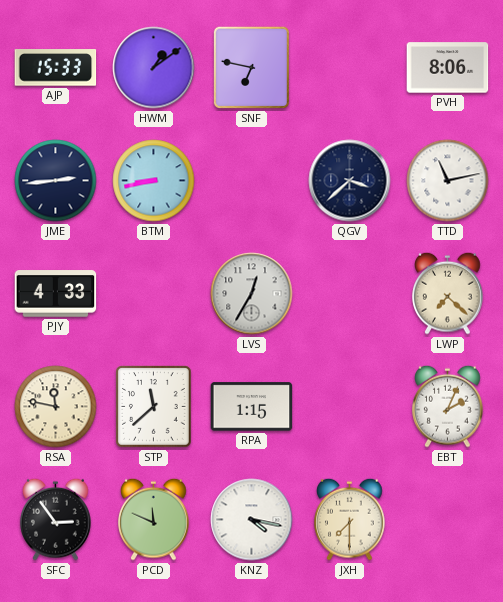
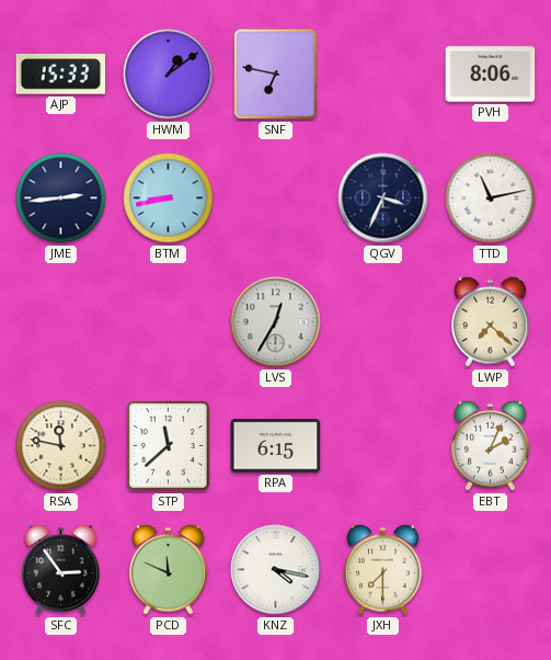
QGV: 3:38 -> 3:34
PJY: 4:33 -> none
RPA: 1:15 -> 6:15
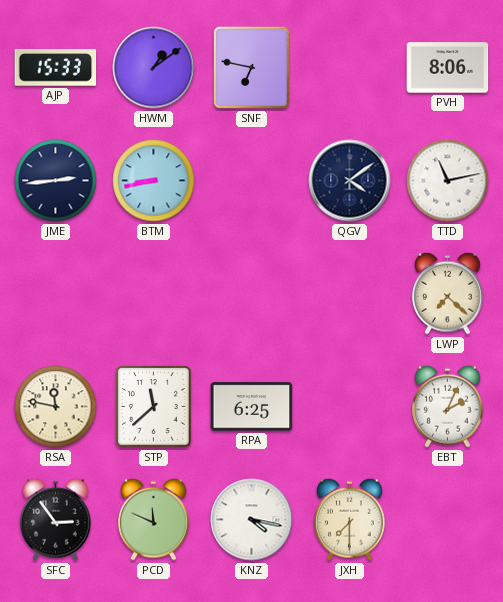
QGV: 3:34 -> 4:09
LVS: 12:35 -> none
RPA: 6:15 -> 6:25
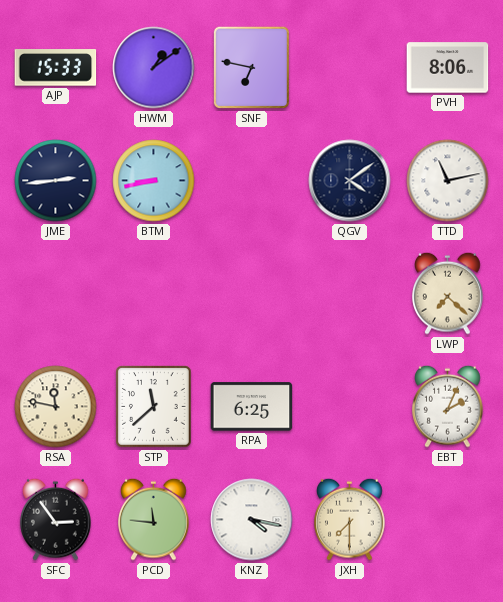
PCD: 11:49 -> 11:46
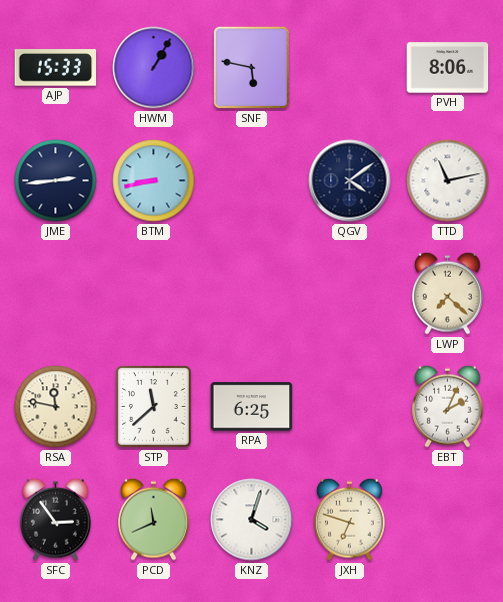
HWM: 1:09 -> 1:05
SNF: 6:47 -> 5:47
PCD: 11:46 -> 11:41
KNZ: 4:17 -> 4:03
JXH: 7:30 -> 6:48
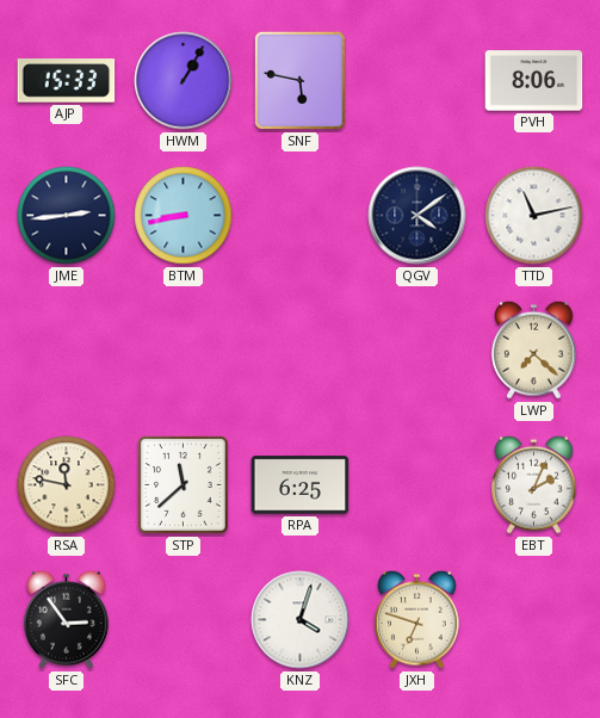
PCD: 11:41 -> none
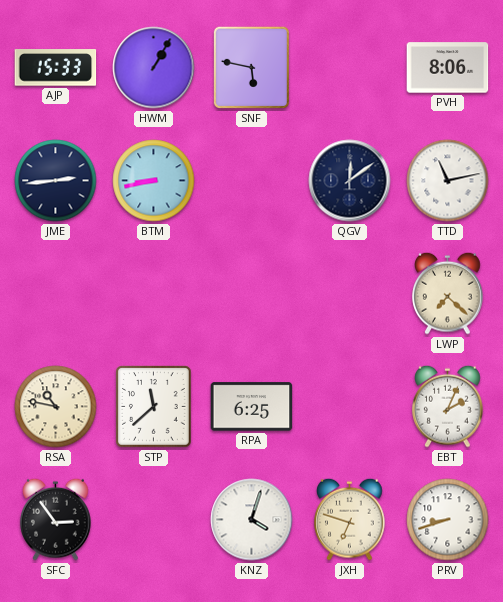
QGV: 4:09 -> 12:09
RSA: 11:47 -> 10:47
PRV: none -> 8:42
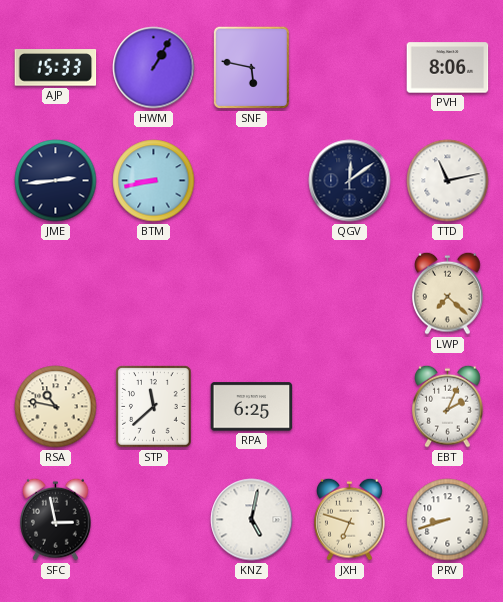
SFC: 2:54 -> 2:58
KNZ: 4:03 -> 5:02
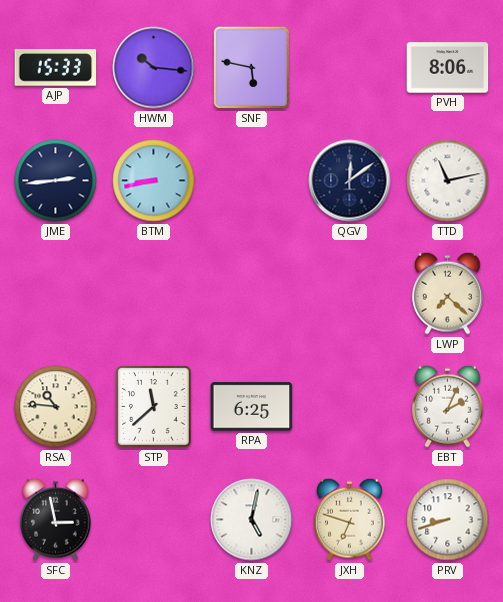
HWM: 1:05 -> 10:16
RSA: 10:47 -> 10:46
